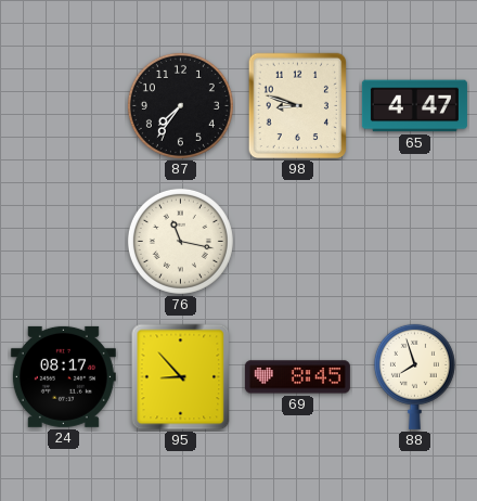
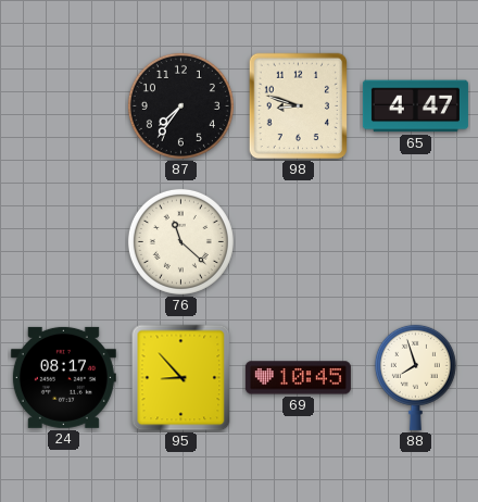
76: 11:17 -> 11:22
69: 8:45 -> 10:45
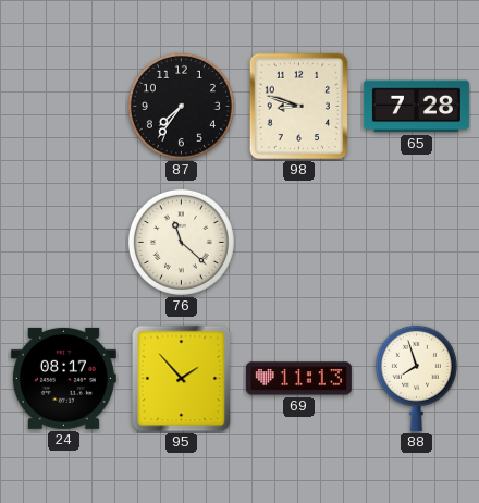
65: 4:47 -> 7:28
95: 8:53 -> 1:53
69: 10:45 -> 11:13
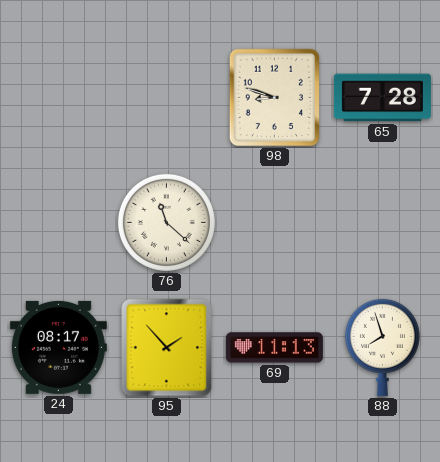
87: 7:36 -> none
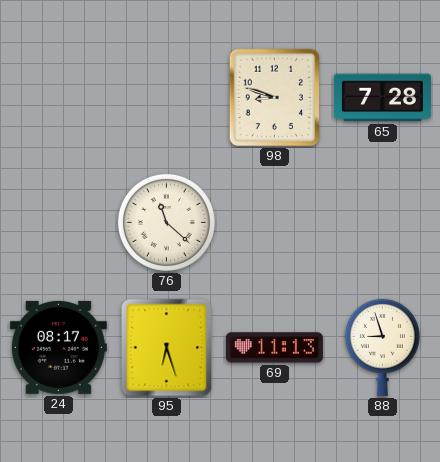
95: 1:53 -> 6:27
88: 7:57 -> 8:57
